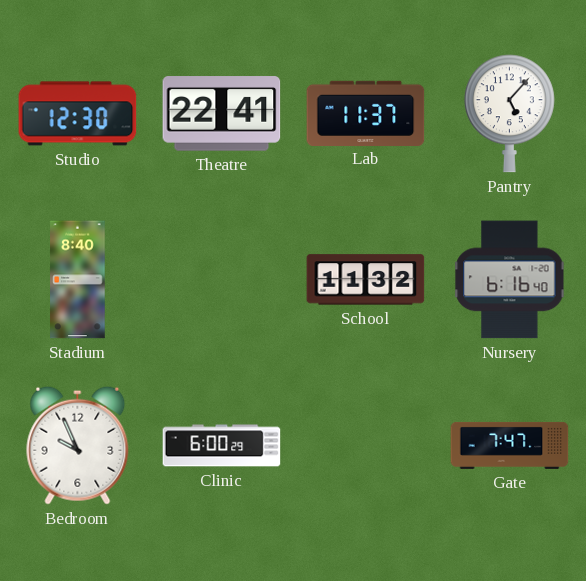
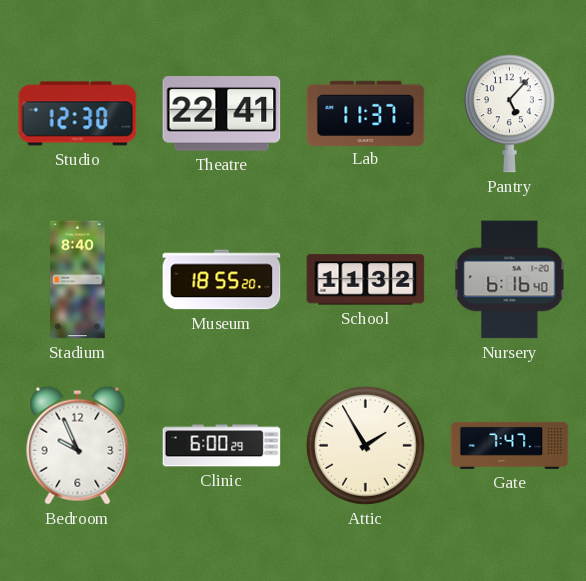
Museum: none -> 18:55
Attic: none -> 1:55
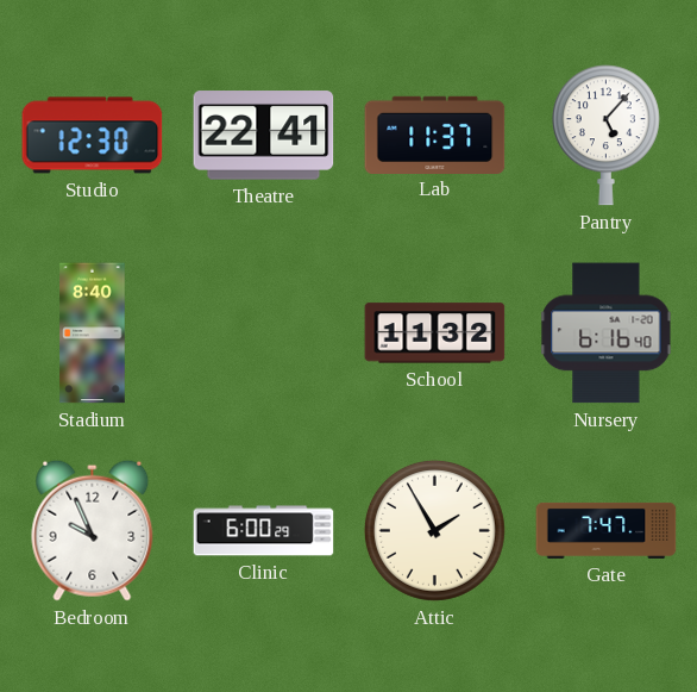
Museum: 18:55 -> none
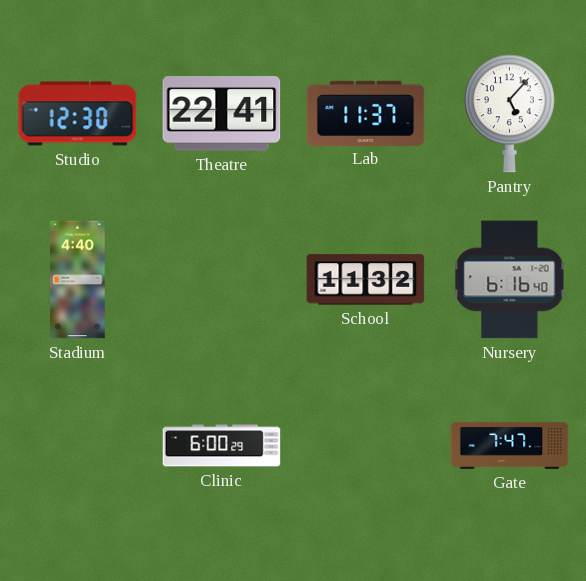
Stadium: 8:40 -> 4:40
Bedroom: 9:56 -> none
Attic: 1:55 -> none
